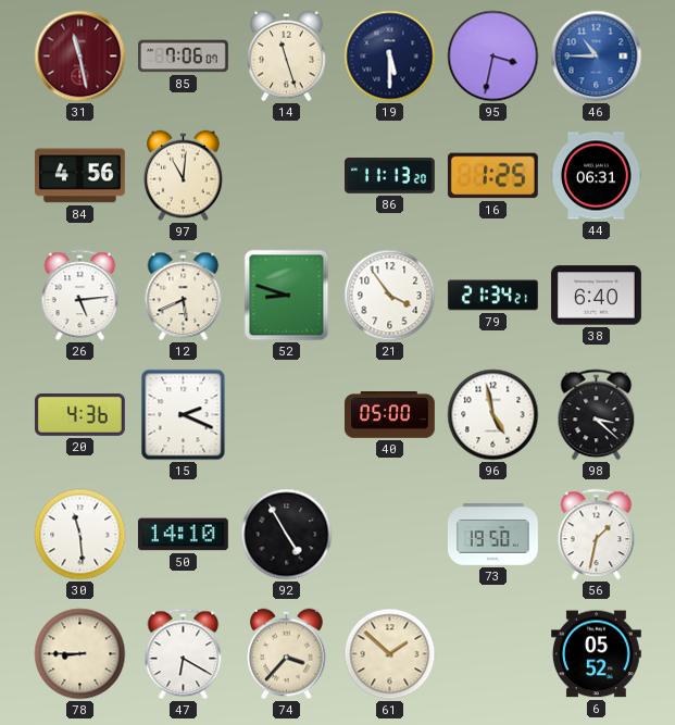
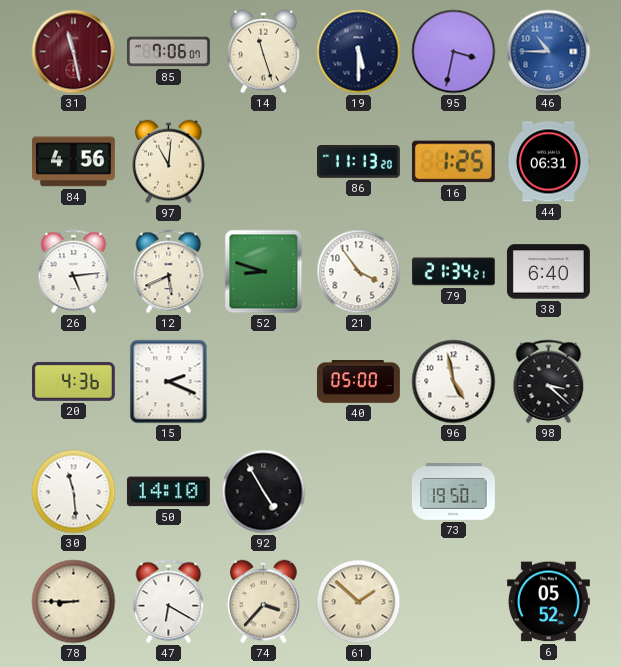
56: 1:32 -> none
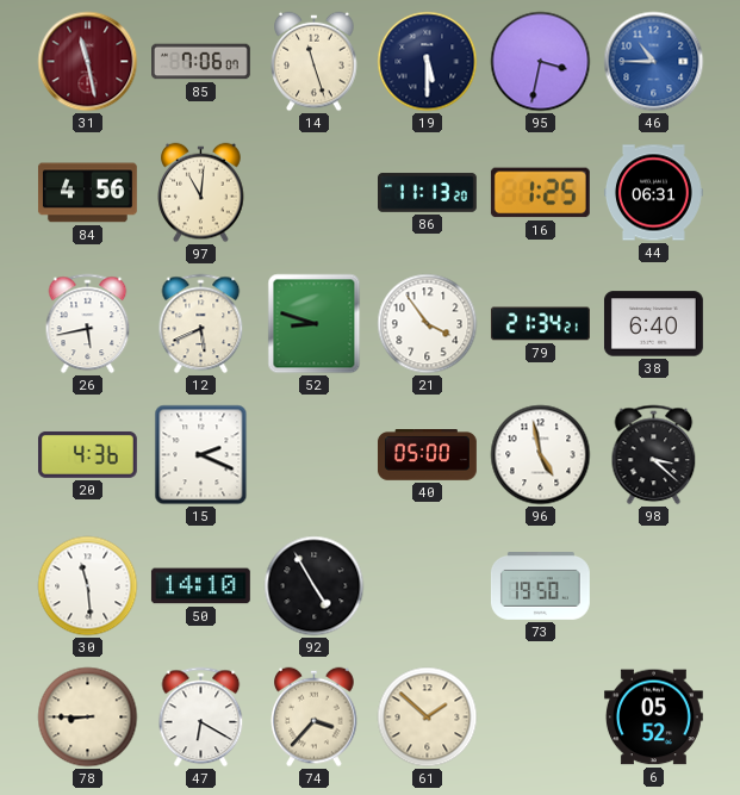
26: 5:14 -> 5:43
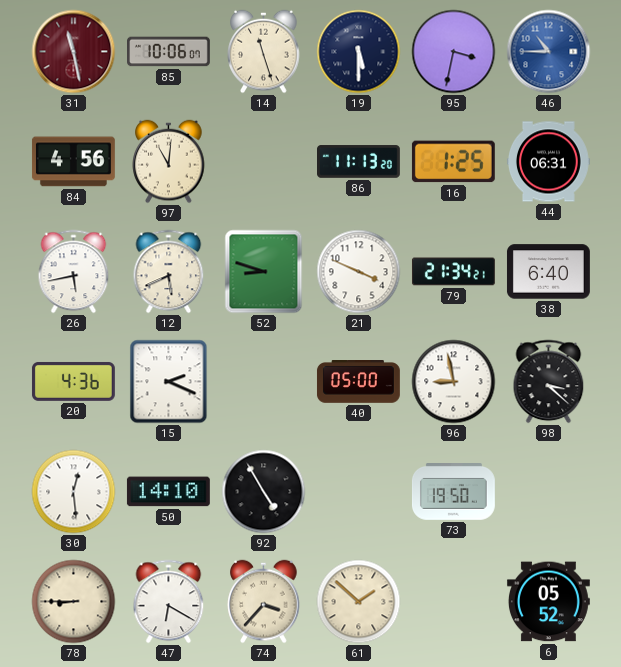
85: 7:06 -> 10:06
21: 3:54 -> 3:49
96: 4:58 -> 8:58
30: 11:29 -> 12:29
